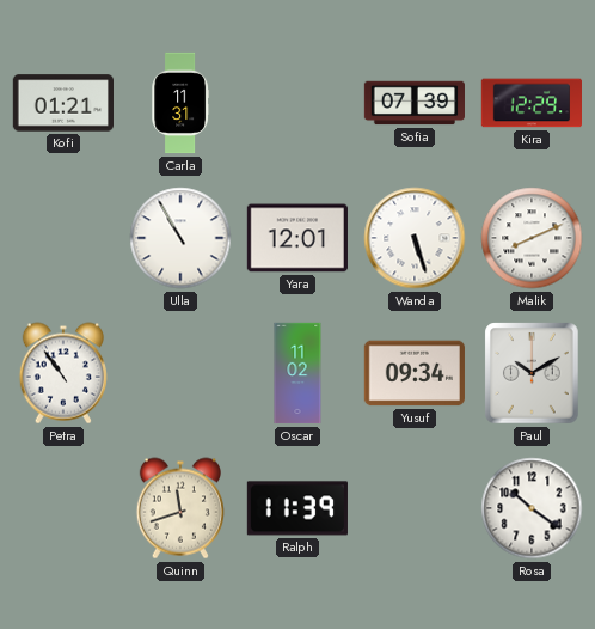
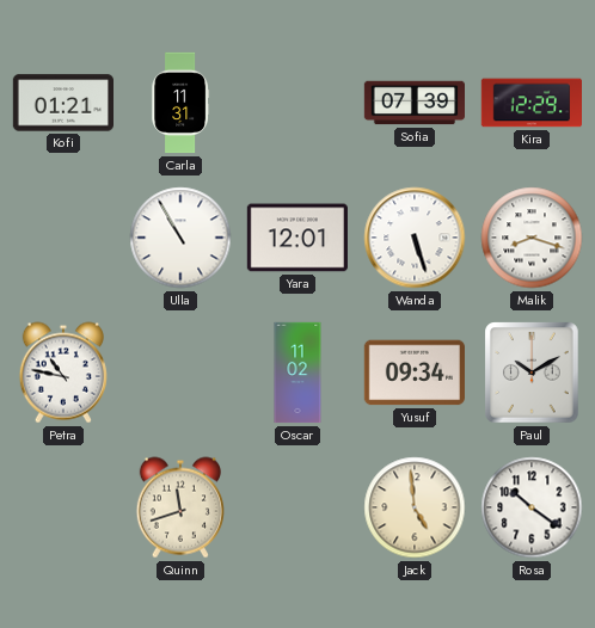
Malik: 8:11 -> 8:18
Petra: 10:54 -> 10:47
Ralph: 11:39 -> none
Jack: none -> 4:59
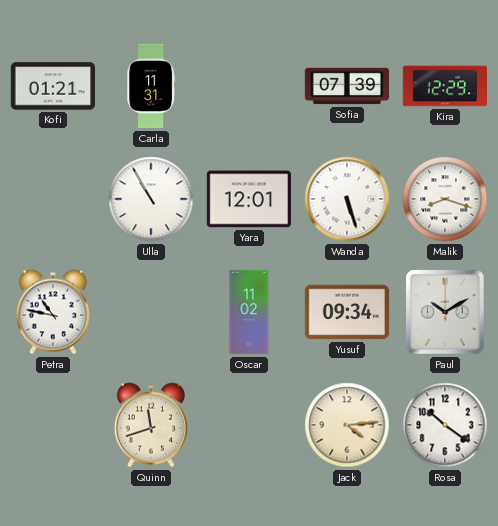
Jack: 4:59 -> 4:14
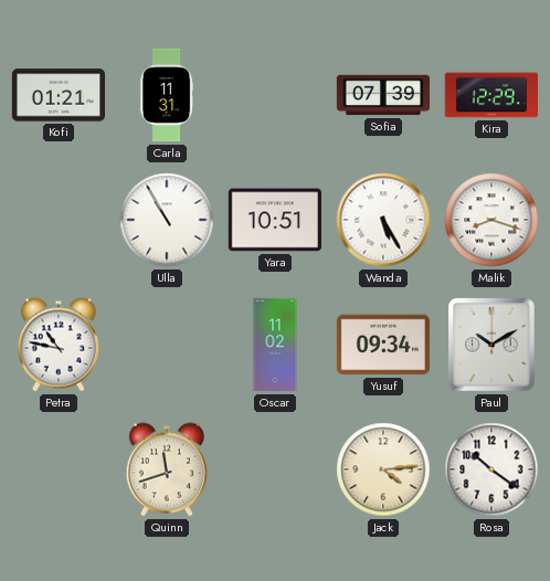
Yara: 12:01 -> 10:51
Wanda: 5:27 -> 5:25
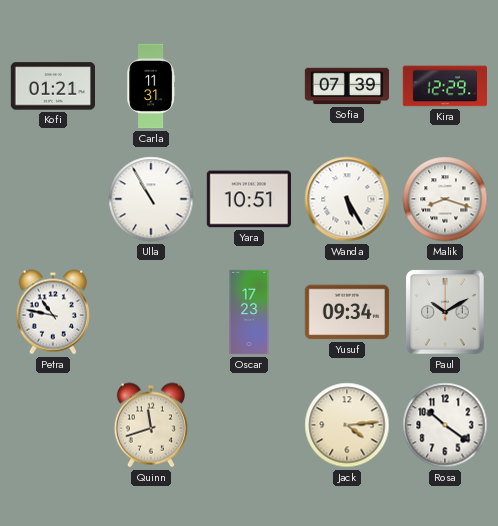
Oscar: 11:02 -> 17:23
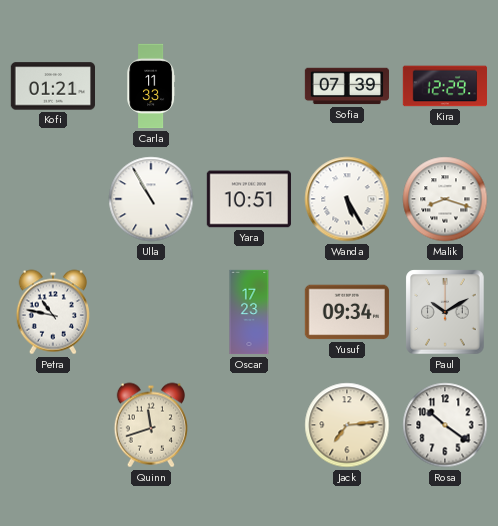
Carla: 11:31 -> 11:33
Jack: 4:14 -> 7:14
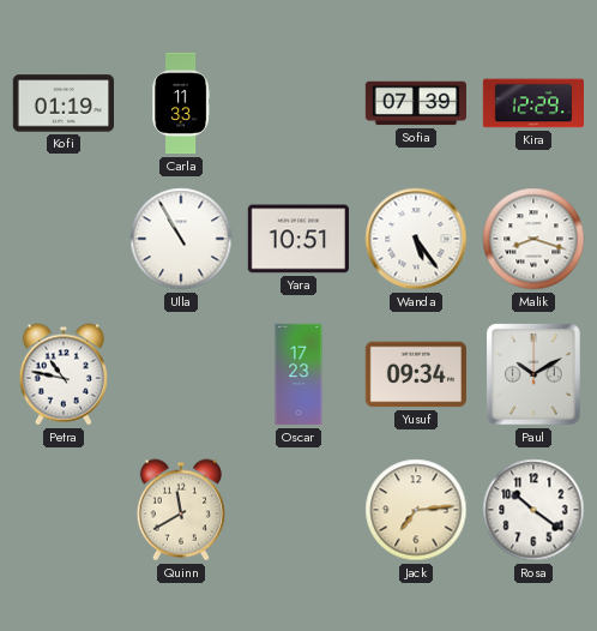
Kofi: 01:21 -> 01:19
Wanda: 5:25 -> 5:24
Quinn: 11:42 -> 11:40
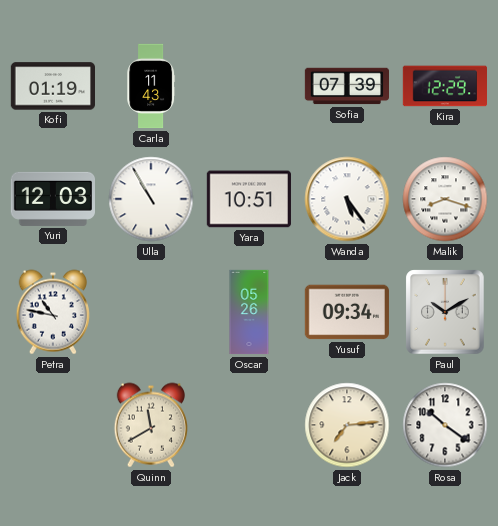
Carla: 11:33 -> 11:43
Yuri: none -> 12:03
Oscar: 17:23 -> 05:26
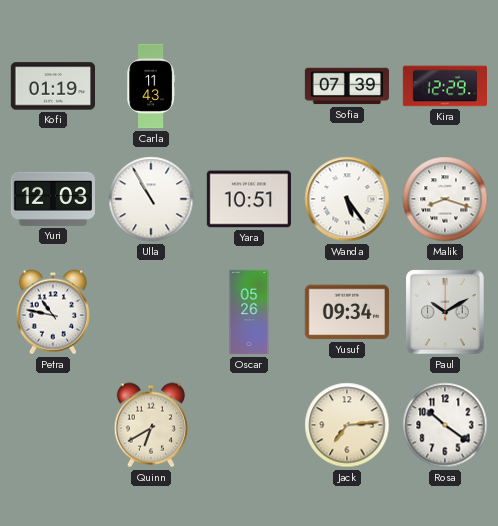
Quinn: 11:40 -> 6:40
